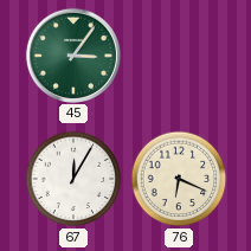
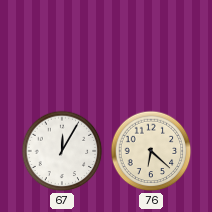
45: 3:06 -> none
76: 6:19 -> 6:22
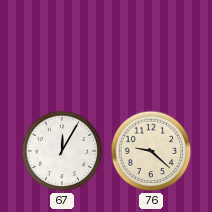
76: 6:22 -> 9:22
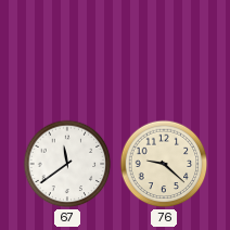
67: 12:05 -> 11:39
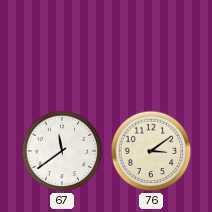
76: 9:22 -> 3:09
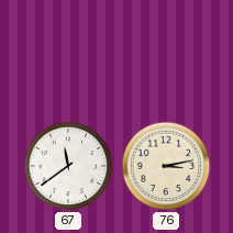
76: 3:09 -> 3:13
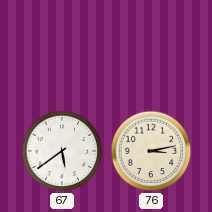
67: 11:39 -> 5:39
